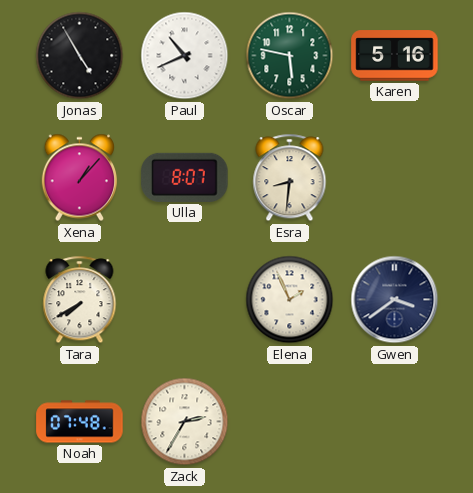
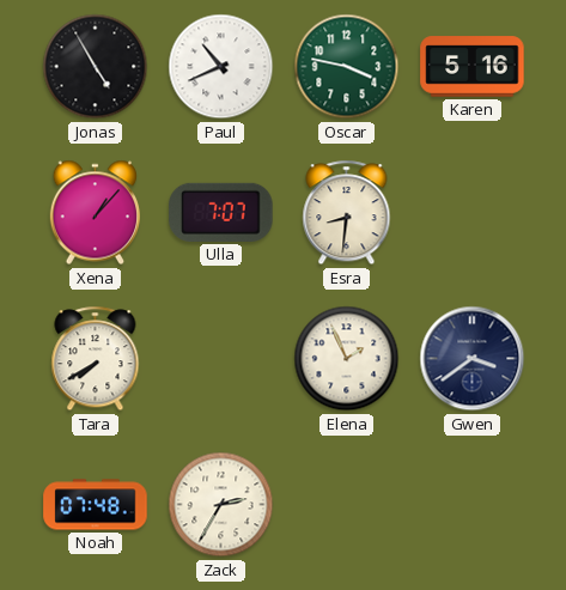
Oscar: 5:47 -> 3:47
Ulla: 8:07 -> 7:07
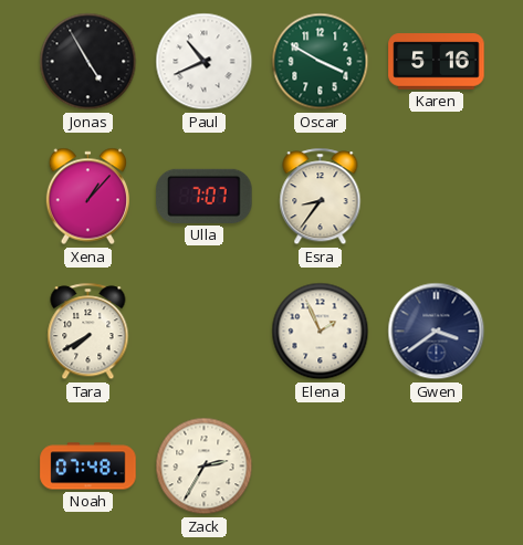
Oscar: 3:47 -> 3:50
Esra: 8:31 -> 8:36
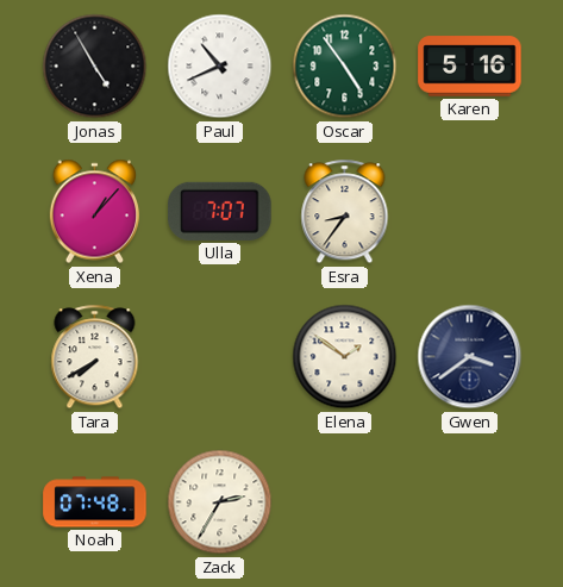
Oscar: 3:50 -> 4:54
Elena: 1:56 -> 1:51
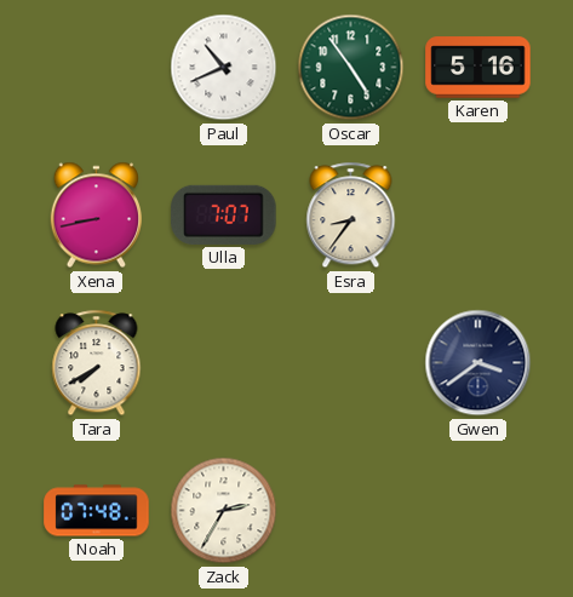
Jonas: 4:55 -> none
Xena: 1:07 -> 8:43
Elena: 1:51 -> none
